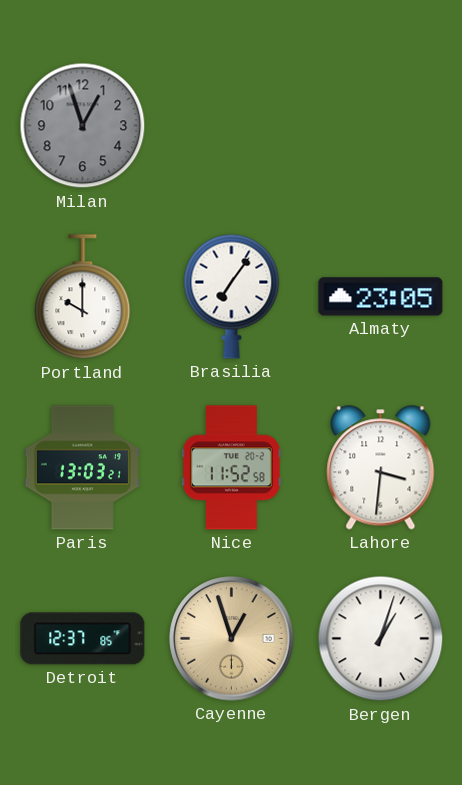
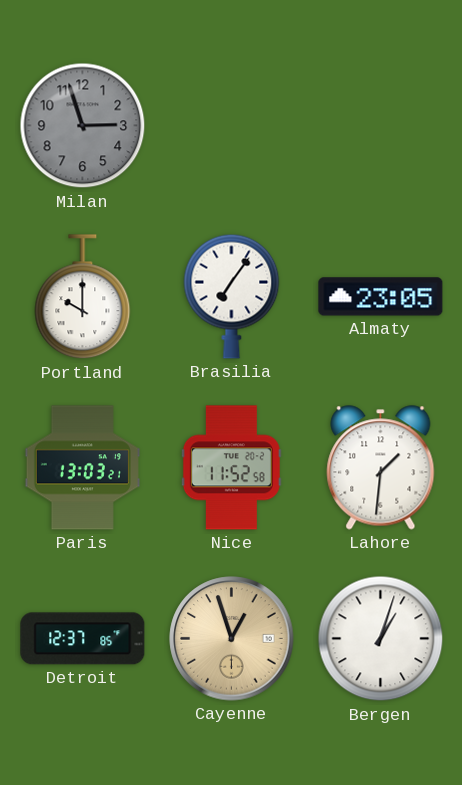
Milan: 12:57 -> 2:57
Lahore: 3:31 -> 1:31
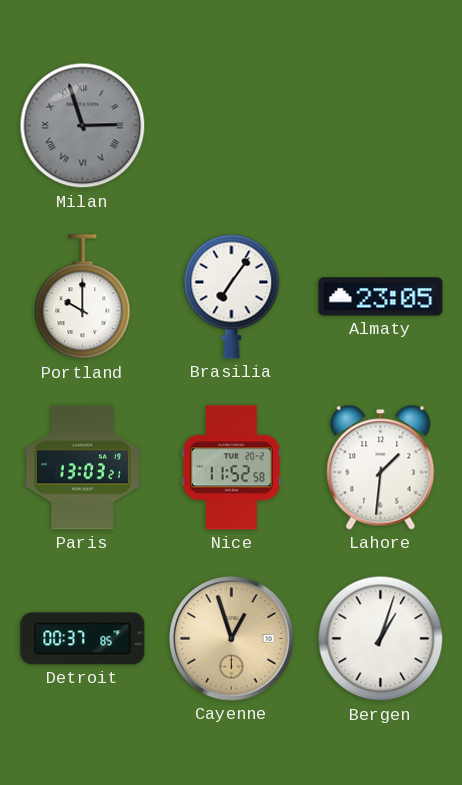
Milan numerals: Arabic -> Roman
Detroit: 12:37 -> 00:37
